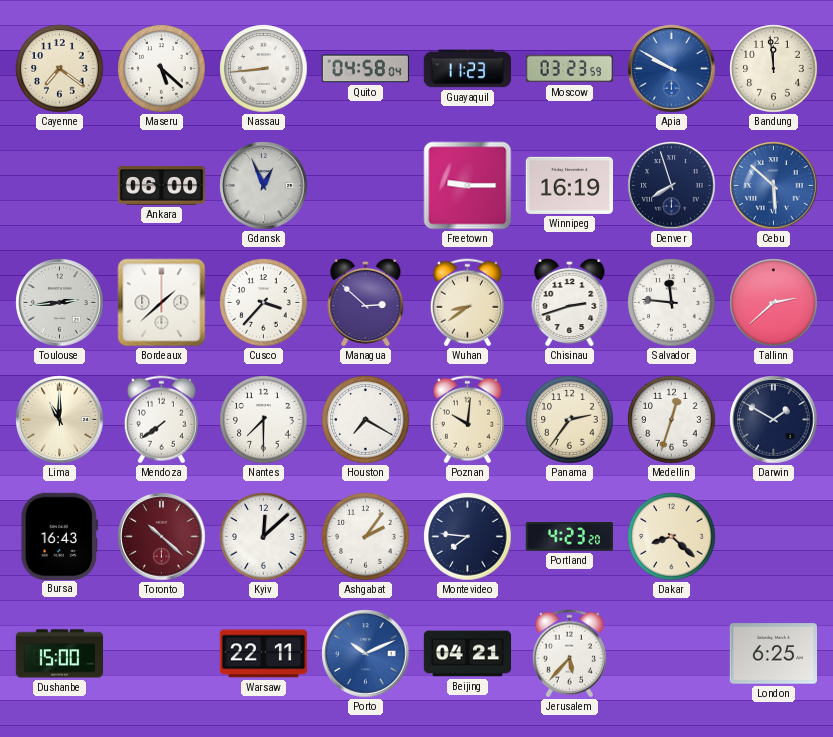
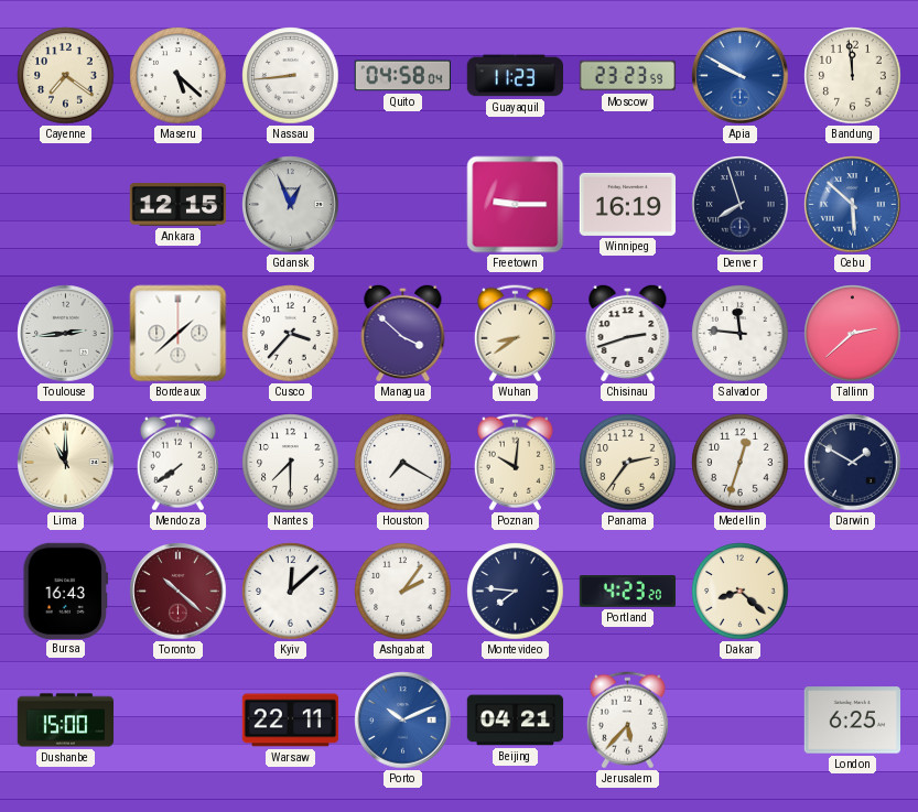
Moscow: 03:23 -> 23:23
Ankara: 06:00 -> 12:15
Managua: 2:52 -> 3:52
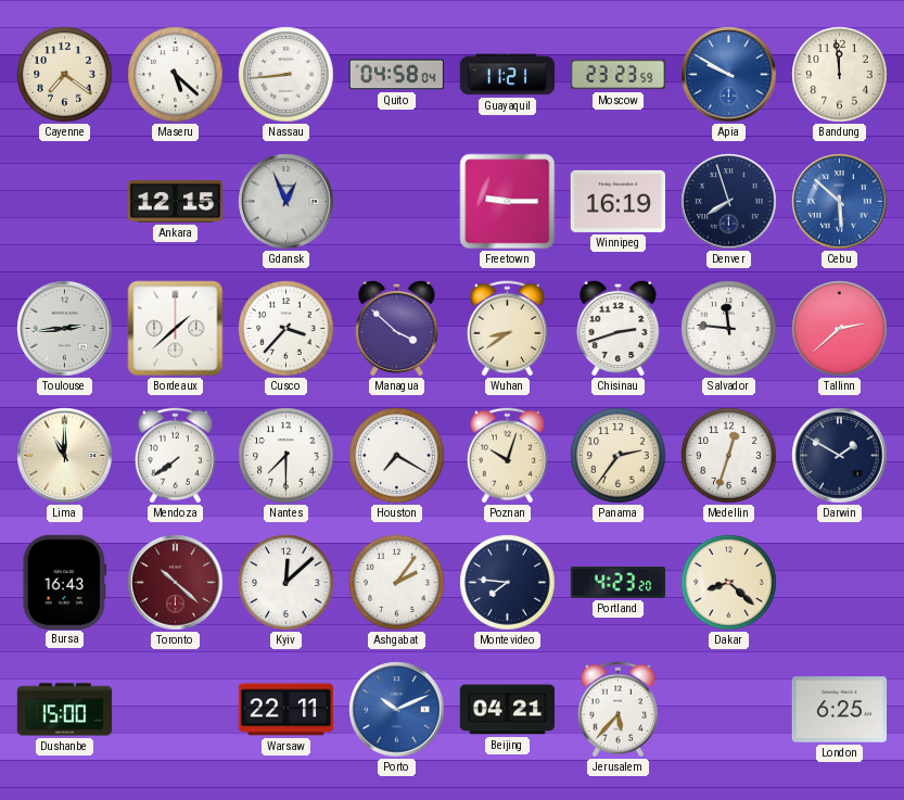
Guayaquil: 11:23 -> 11:21
Poznan: 10:01 -> 10:03
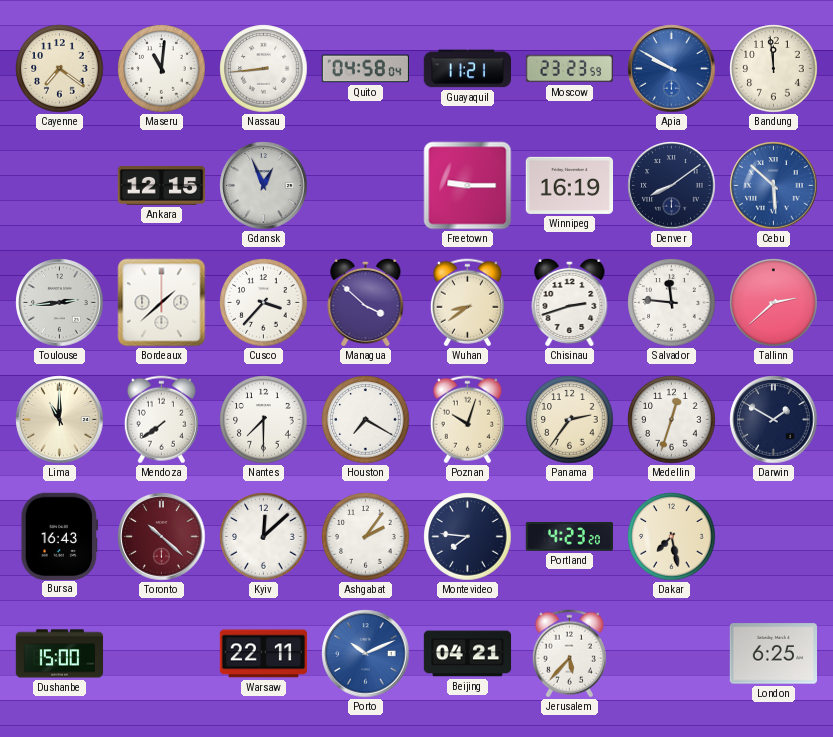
Maseru: 5:22 -> 11:01
Denver: 7:57 -> 8:09
Dakar: 8:22 -> 7:28
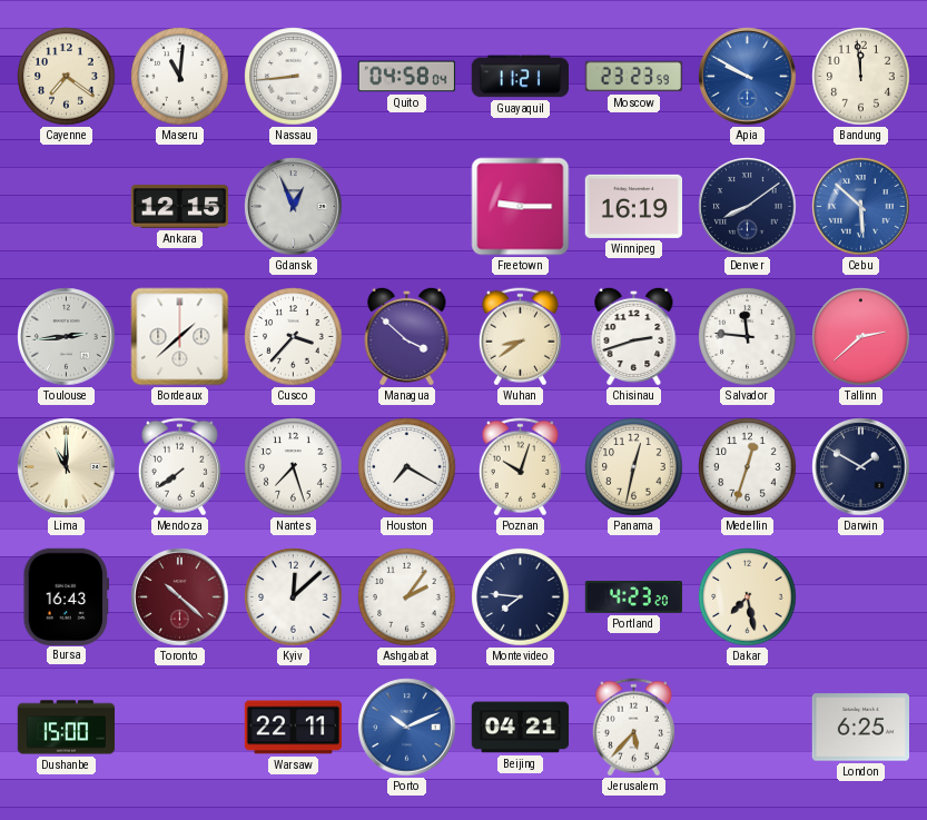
Nantes: 7:30 -> 7:27
Panama: 2:36 -> 12:32
